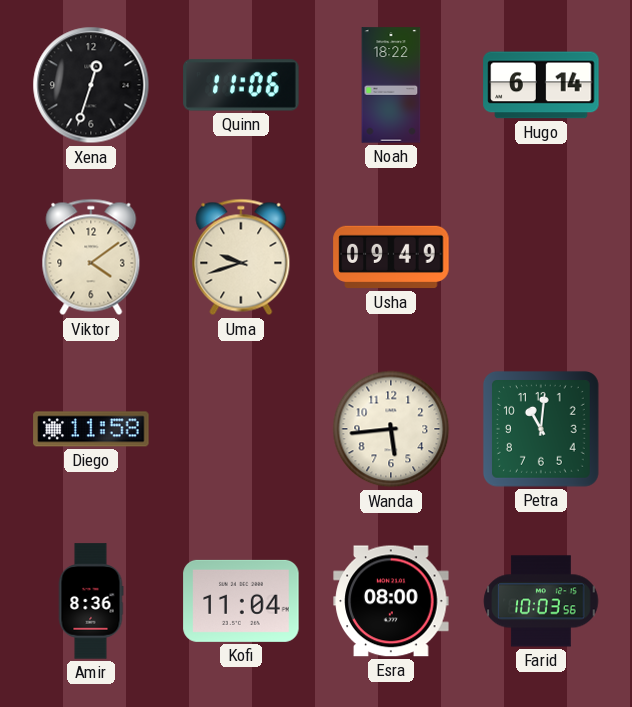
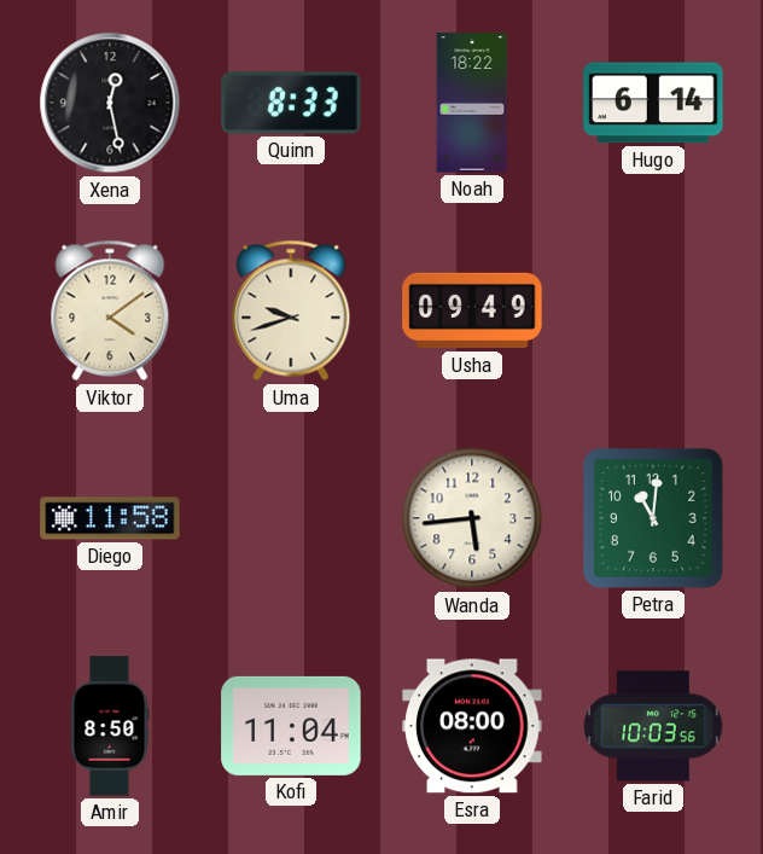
Xena: 12:33 -> 12:28
Quinn: 11:06 -> 8:33
Amir: 8:36 -> 8:50
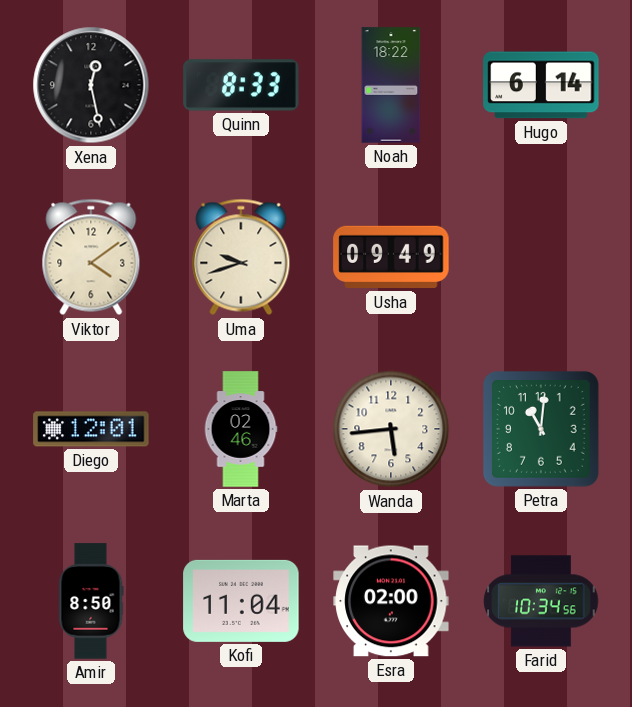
Diego: 11:58 -> 12:01
Marta: none -> 02:46
Esra: 08:00 -> 02:00
Farid: 10:03 -> 10:34
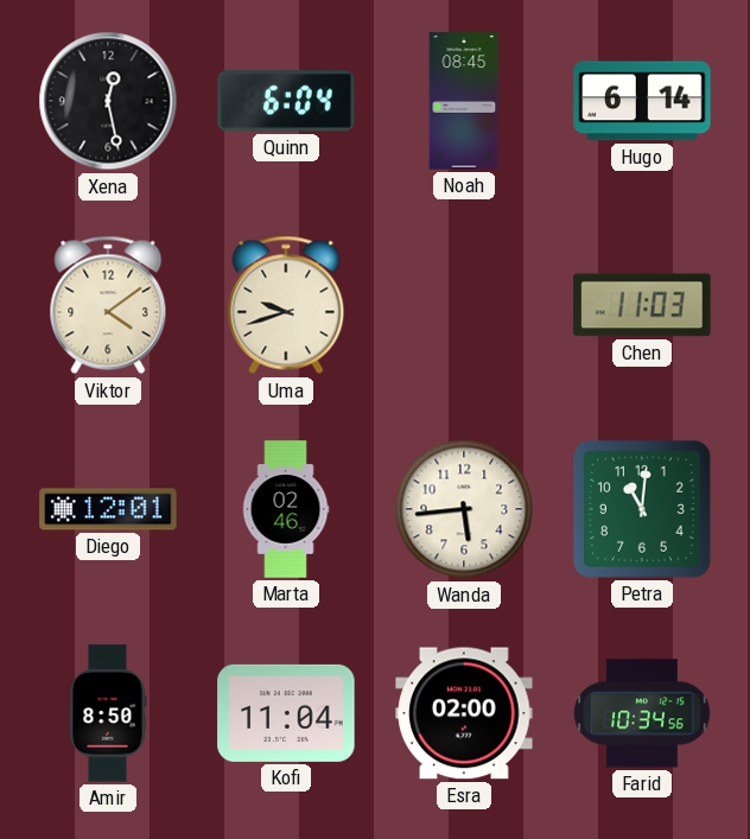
Quinn: 8:33 -> 6:04
Noah: 18:22 -> 08:45
Usha: 09:49 -> none
Chen: none -> 11:03
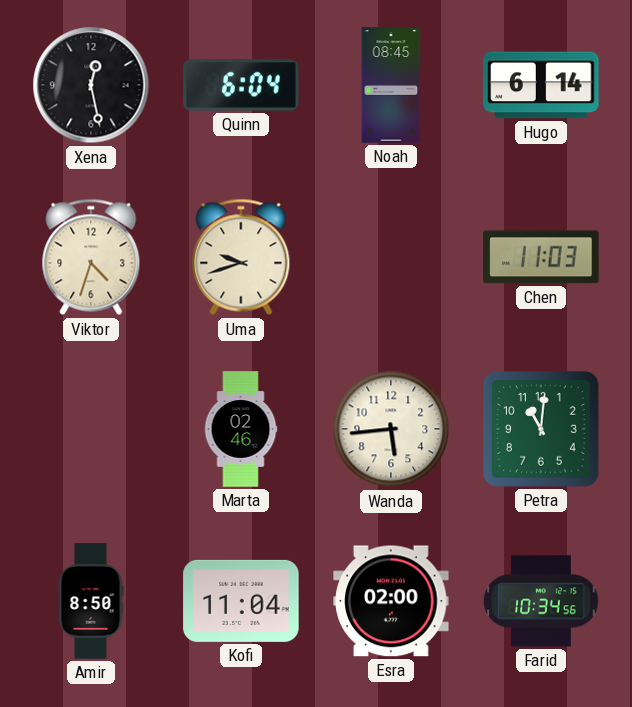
Viktor: 4:09 -> 4:33
Diego: 12:01 -> none
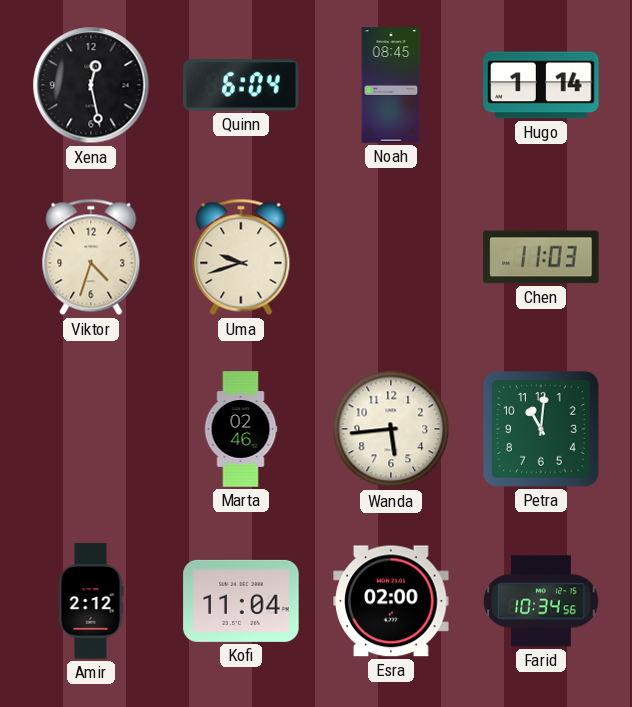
Hugo: 6:14 -> 1:14
Amir: 8:50 -> 2:12
